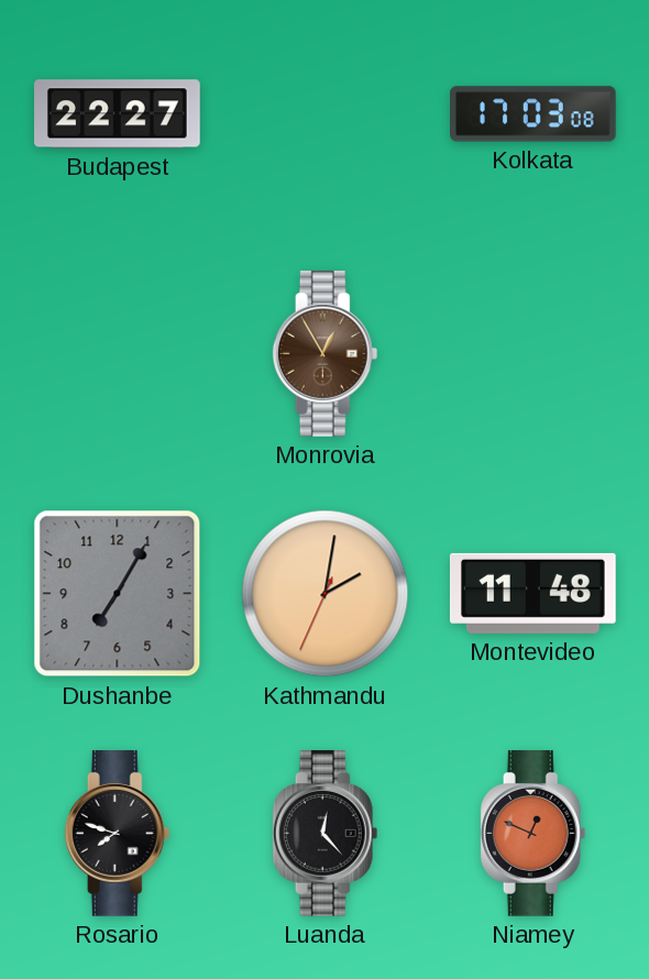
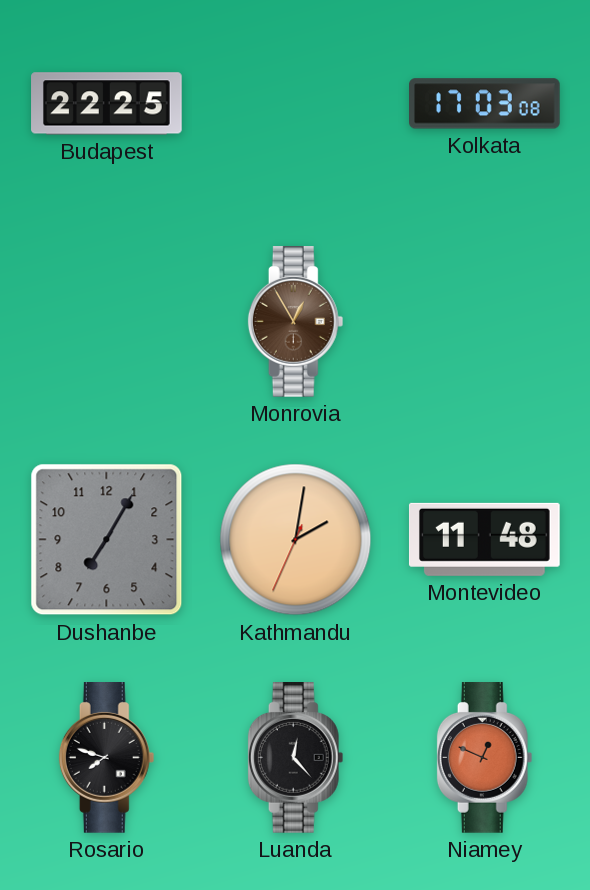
Budapest: 22:27 -> 22:25
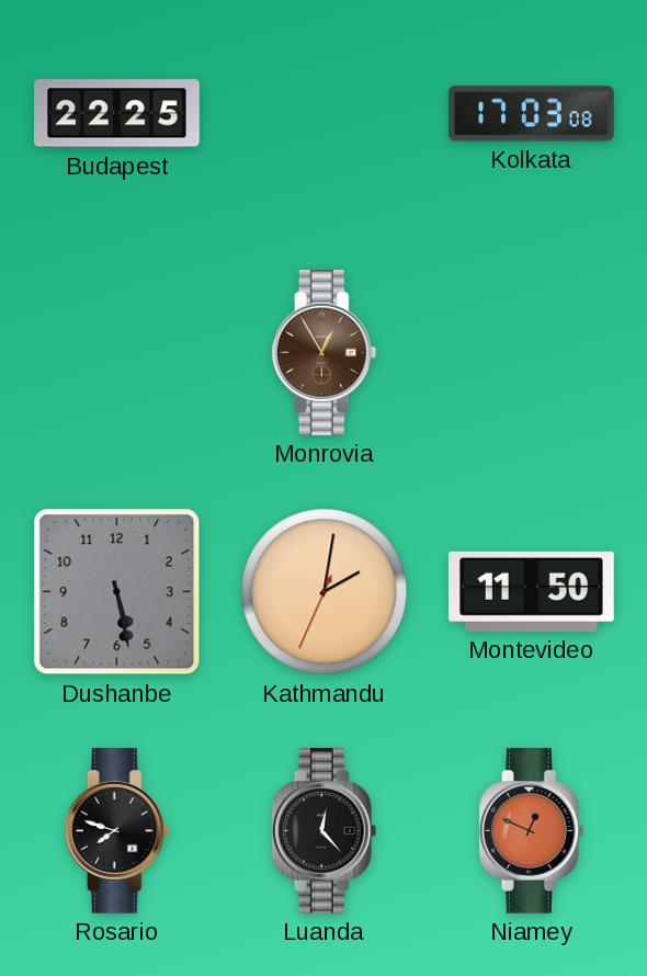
Dushanbe: 7:05 -> 5:28
Montevideo: 11:48 -> 11:50
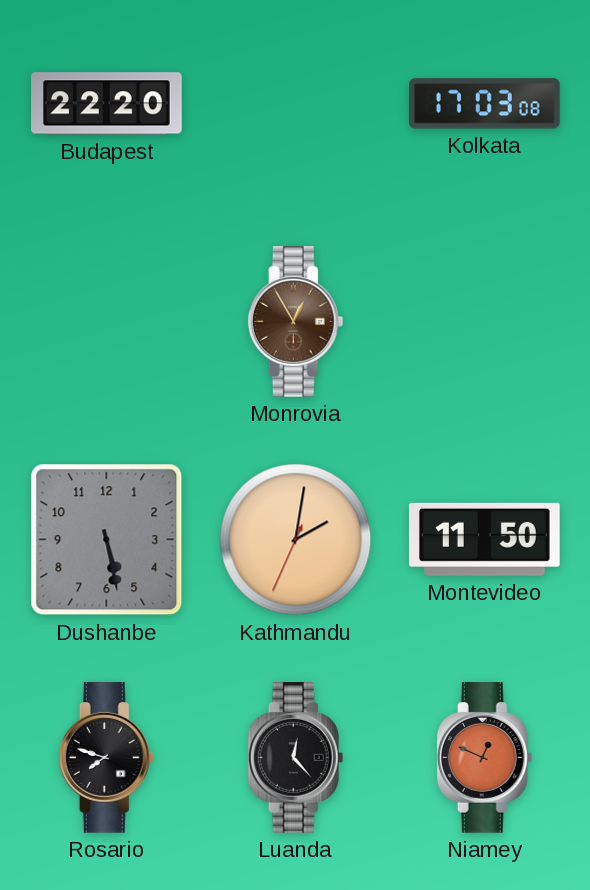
Budapest: 22:25 -> 22:20
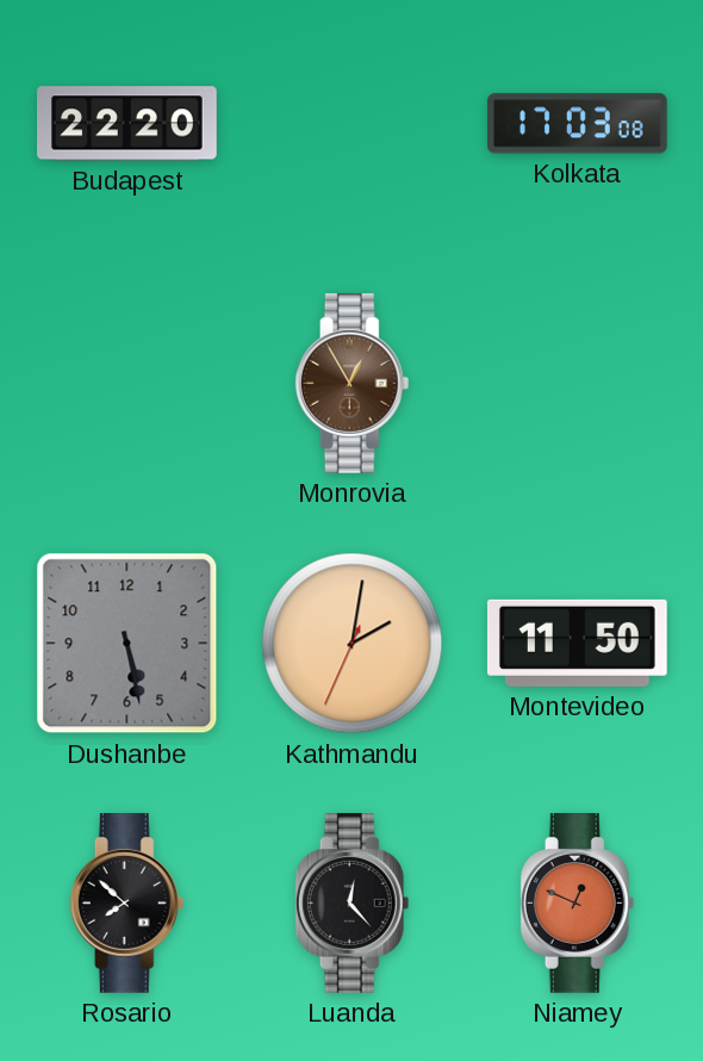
Rosario: 7:48 -> 7:52
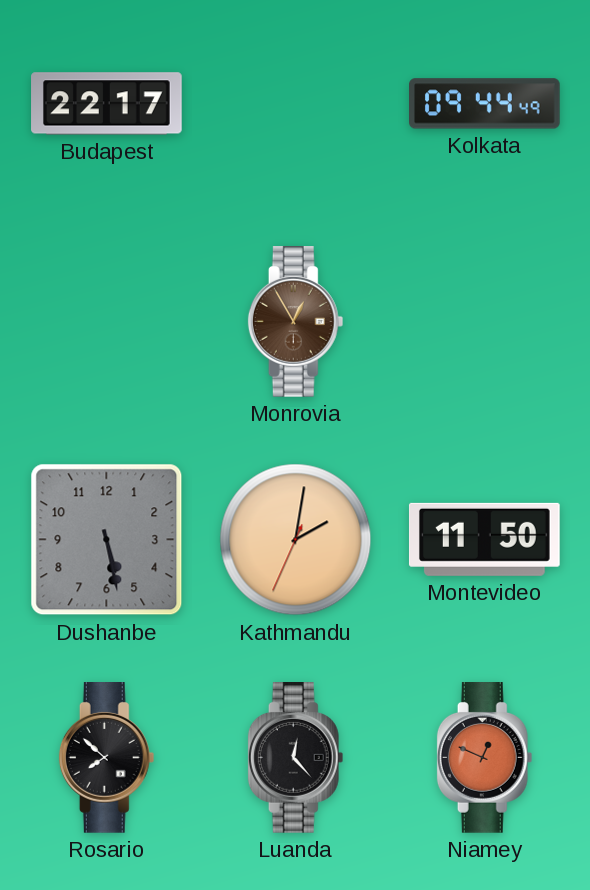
Budapest: 22:20 -> 22:17
Kolkata: 17:03 -> 09:44
